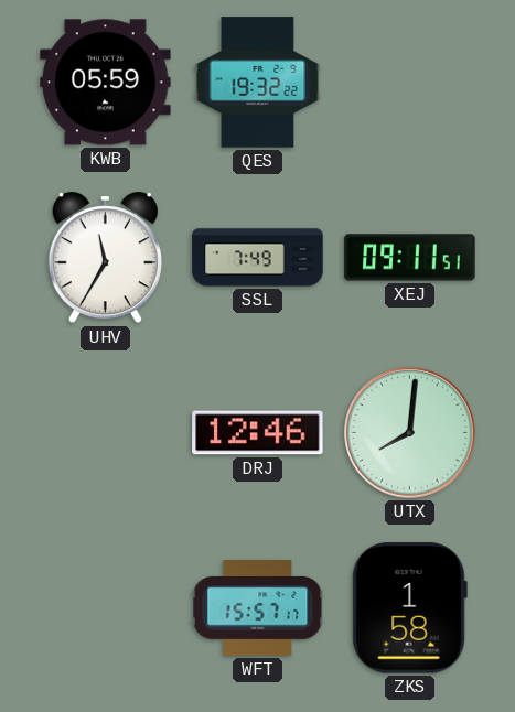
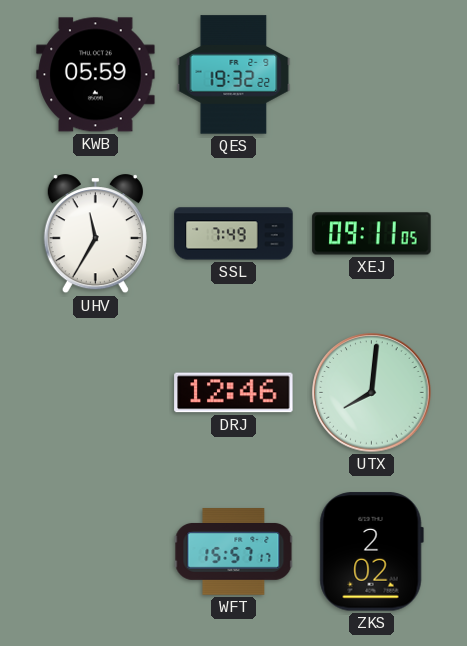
XEJ: 09:11:51 -> 09:11:05
ZKS: 1:58 -> 2:02
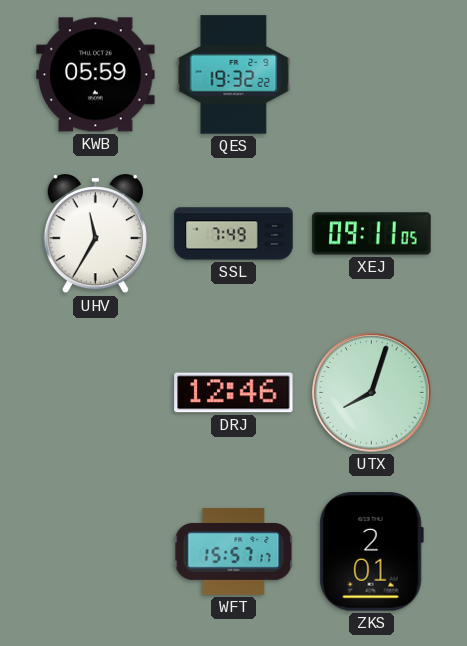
UTX: 8:01 -> 8:03
ZKS: 2:02 -> 2:01
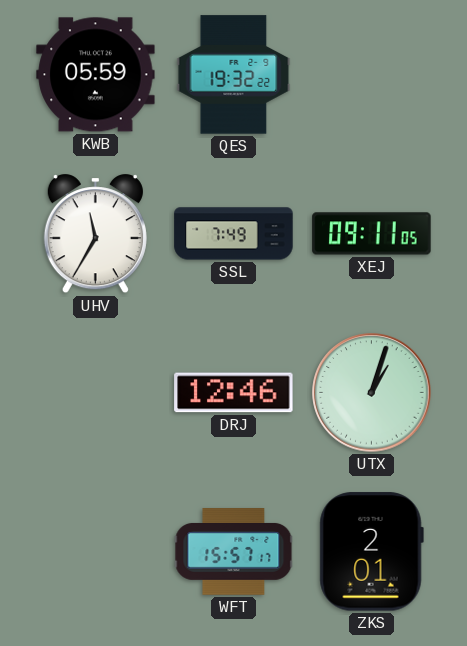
UTX: 8:03 -> 1:03
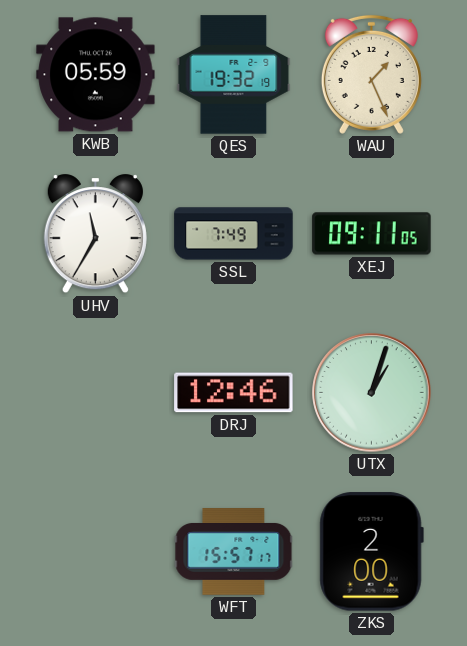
QES: 19:32:22 -> 19:32:19
WAU: none -> 1:26
ZKS: 2:01 -> 2:00
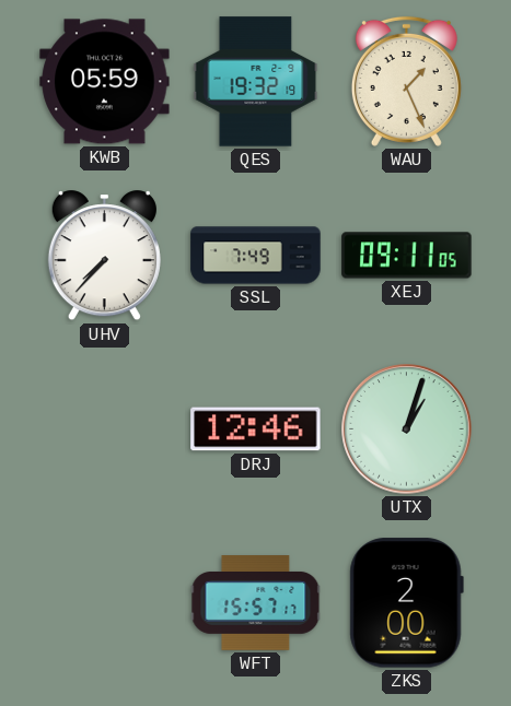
UHV: 11:35 -> 7:37
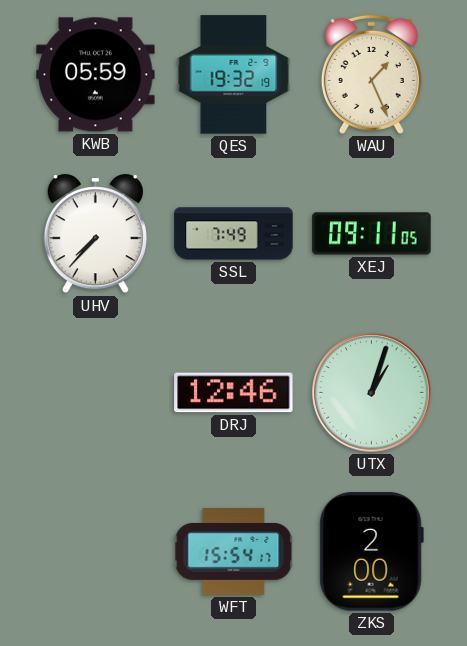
WFT: 15:57 -> 15:54
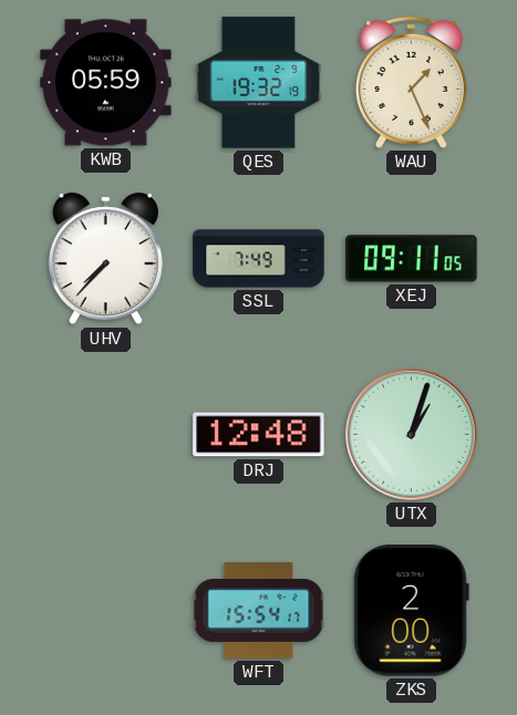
DRJ: 12:46 -> 12:48
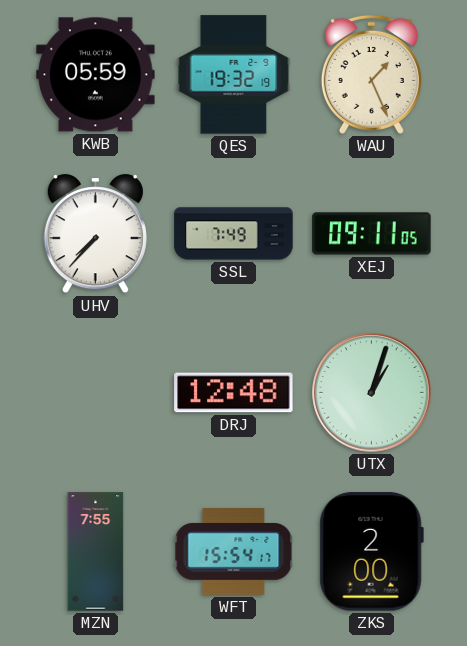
MZN: none -> 7:55
